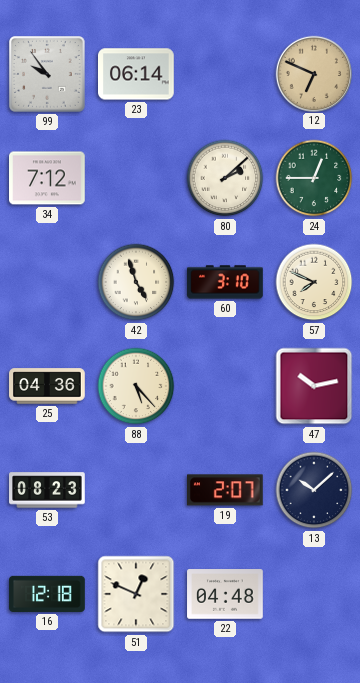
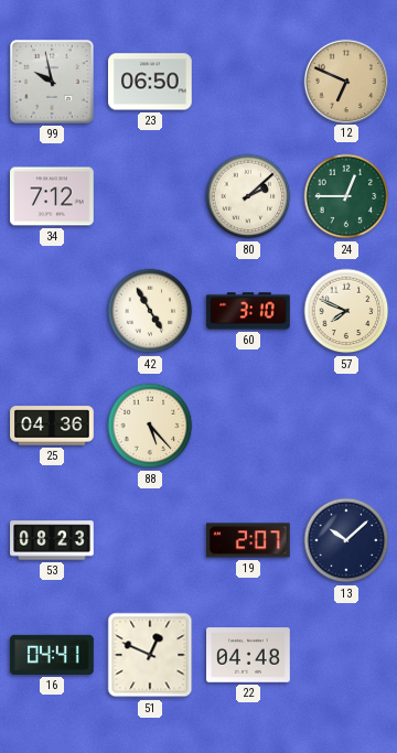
99: 9:54 -> 9:58
23: 06:14 -> 06:50
42: 4:57 -> 4:55
47: 10:13 -> none
16: 12:18 -> 04:41
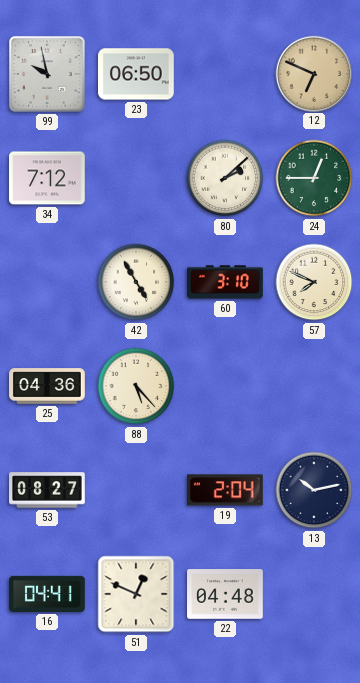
53: 08:23 -> 08:27
19: 2:07 -> 2:04
13: 10:08 -> 10:13
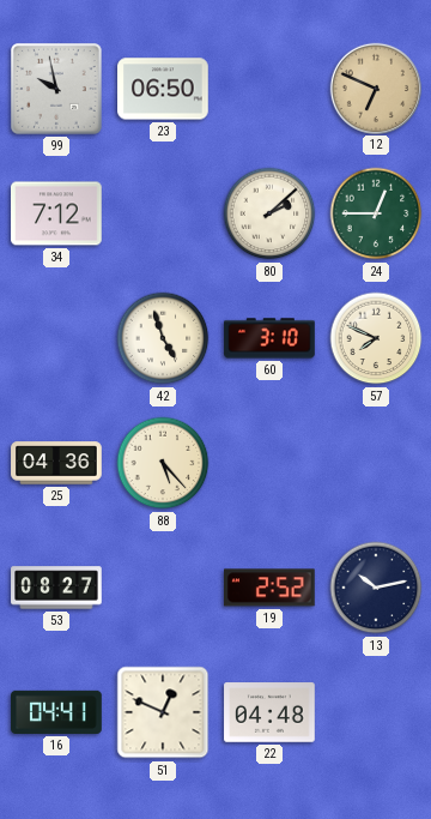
42: 4:55 -> 4:57
19: 2:04 -> 2:52
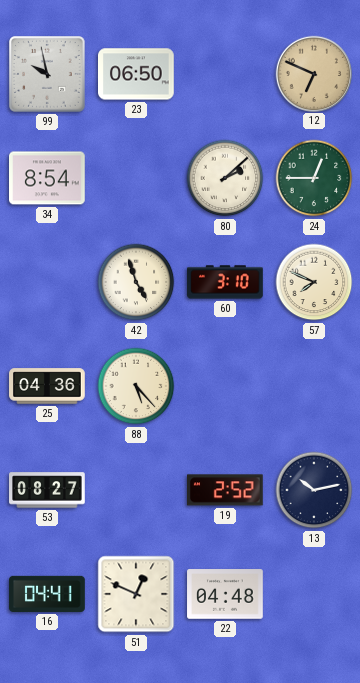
34: 7:12 -> 8:54
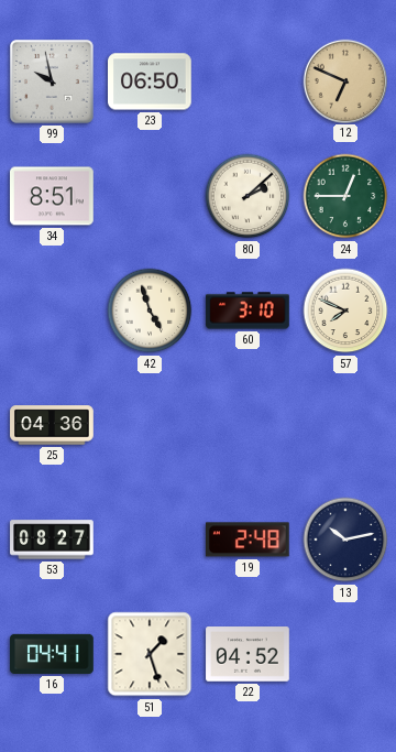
34: 8:54 -> 8:51
88: 5:23 -> none
19: 2:52 -> 2:48
51: 12:49 -> 1:27
22: 04:48 -> 04:52
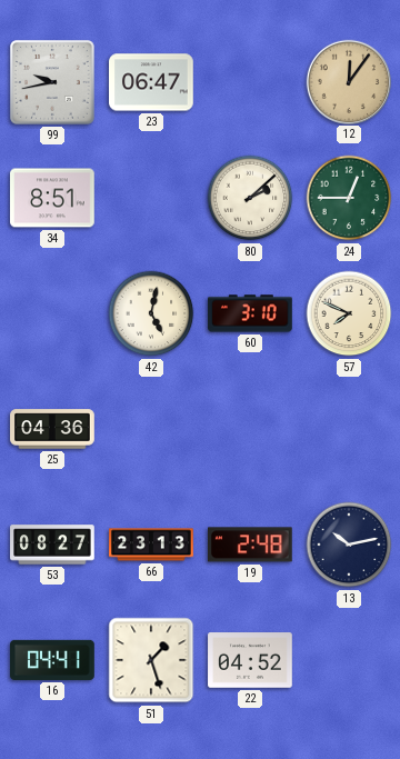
99: 9:58 -> 9:43
23: 06:50 -> 06:47
12: 6:49 -> 12:06
42: 4:57 -> 5:02
66: none -> 23:13
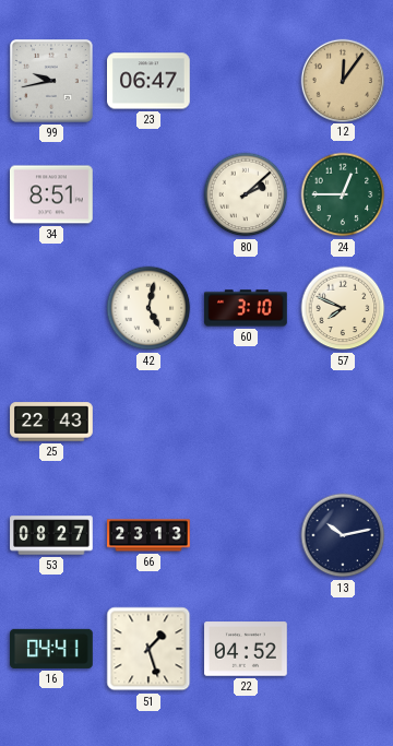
25: 04:36 -> 22:43
19: 2:48 -> none
